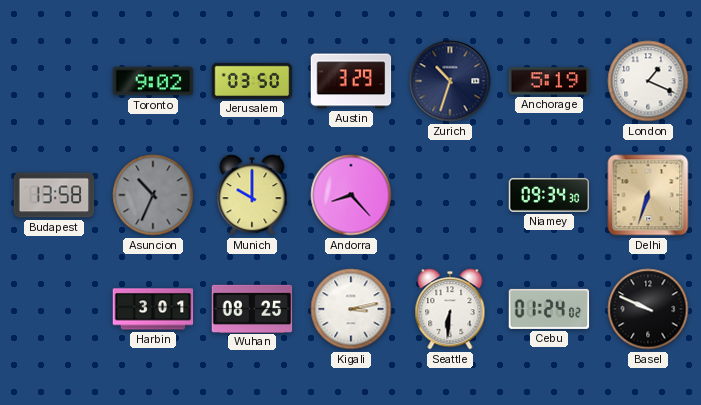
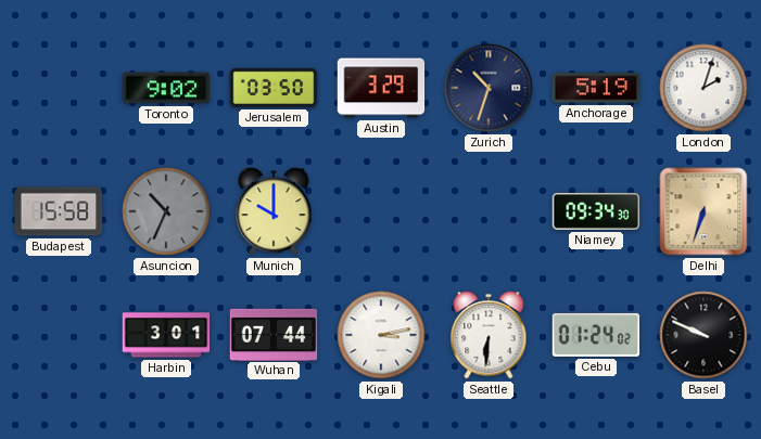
London: 1:19 -> 2:03
Budapest: 13:58 -> 15:58
Andorra: 8:23 -> none
Wuhan: 08:25 -> 07:44
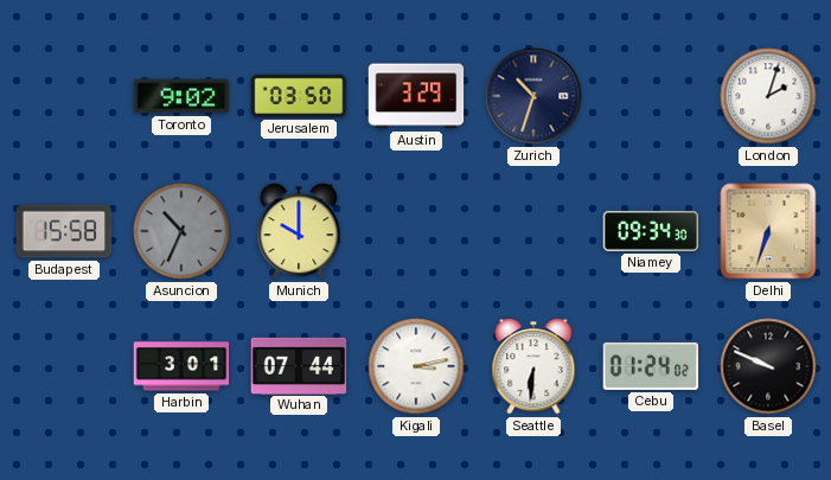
Anchorage: 5:19 -> none
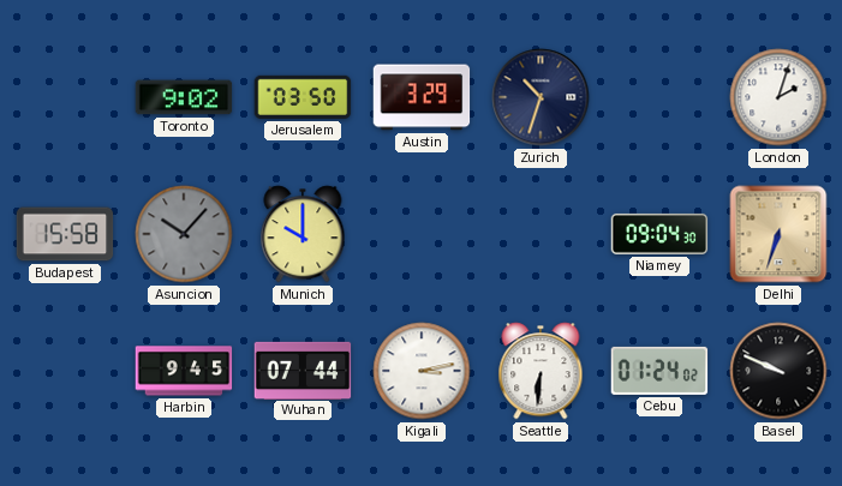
Asuncion: 10:34 -> 10:07
Niamey: 09:34 -> 09:04
Harbin: 3:01 -> 9:45
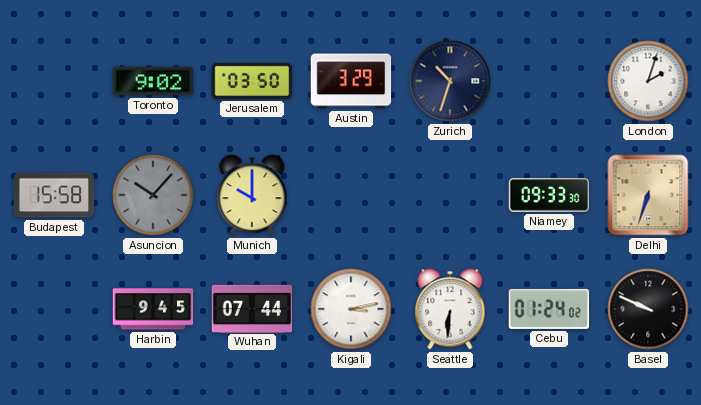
Niamey: 09:04 -> 09:33
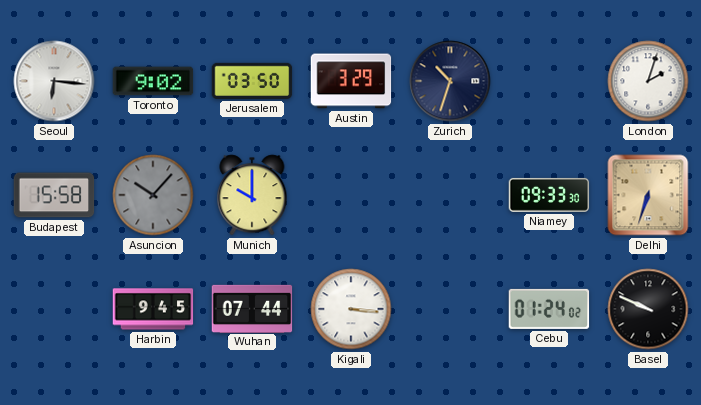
Seoul: none -> 6:16
Kigali: 3:13 -> 3:16
Seattle: 6:31 -> none
